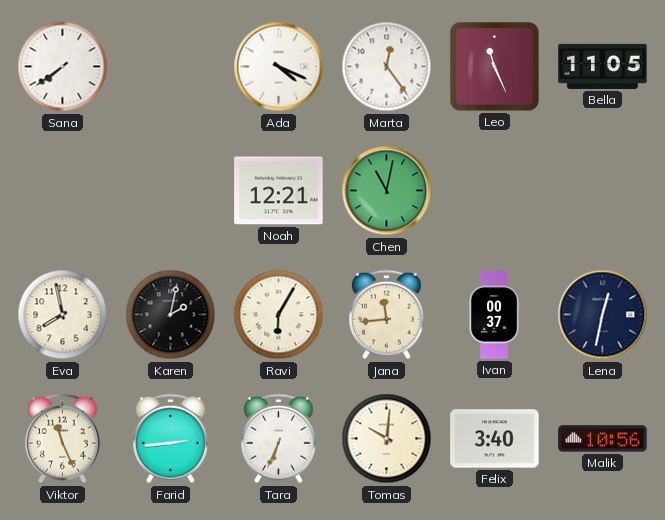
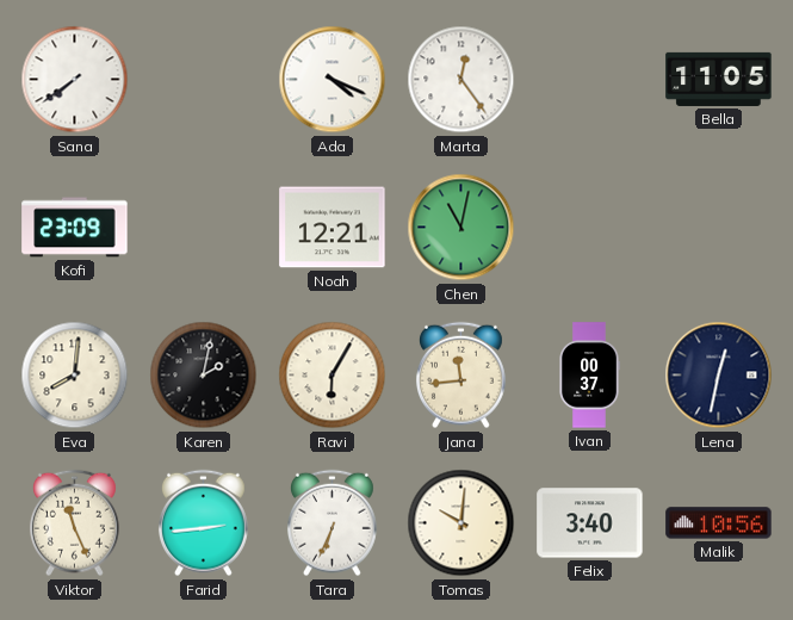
Leo: 11:26 -> none
Kofi: none -> 23:09
Eva: 7:58 -> 8:01
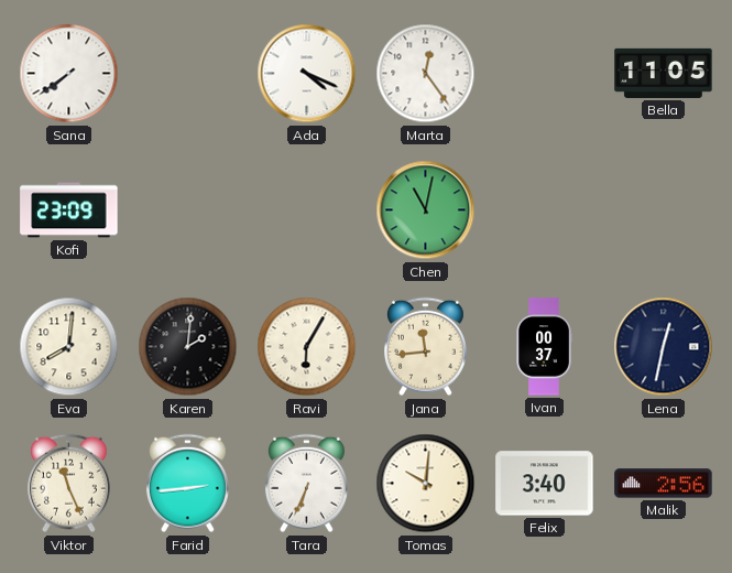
Noah: 12:21 -> none
Karen: 2:02 -> 2:01
Malik: 10:56 -> 2:56
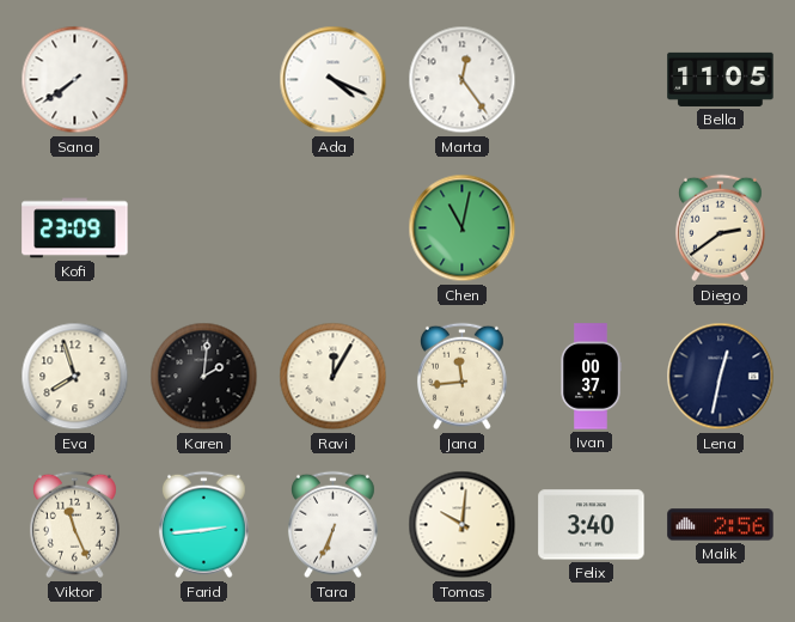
Diego: none -> 2:39
Eva: 8:01 -> 7:57
Ravi: 6:05 -> 12:05
